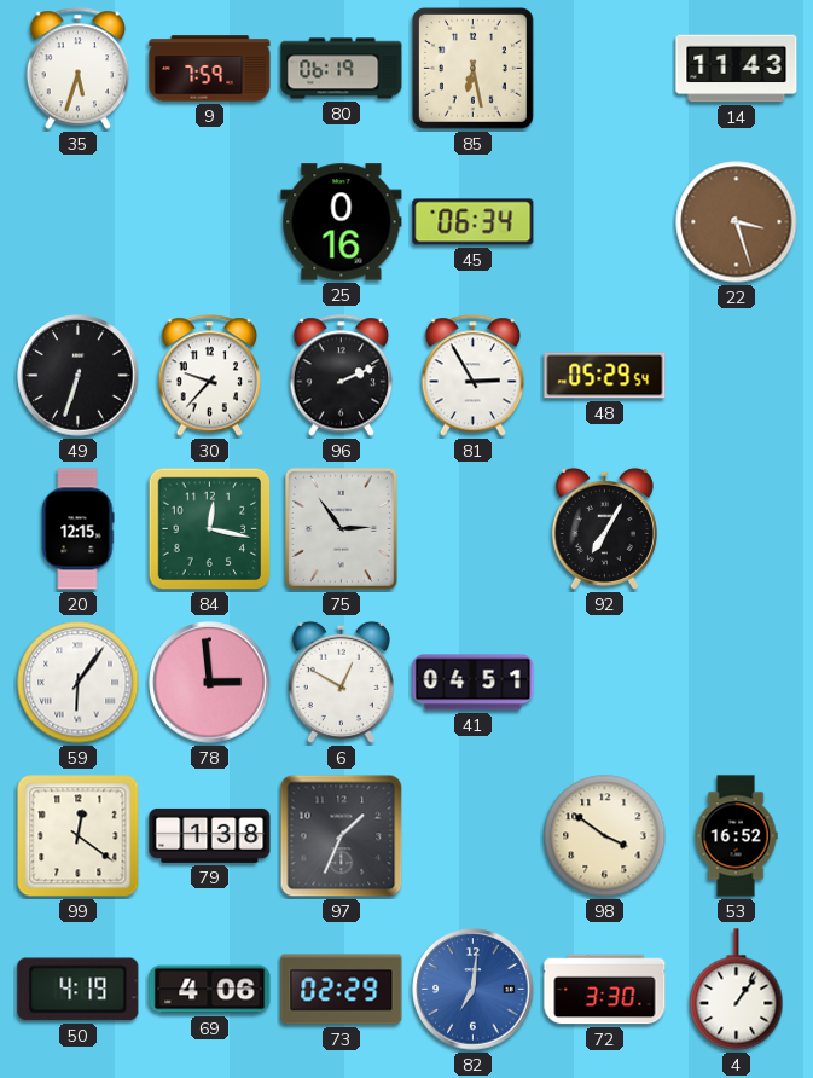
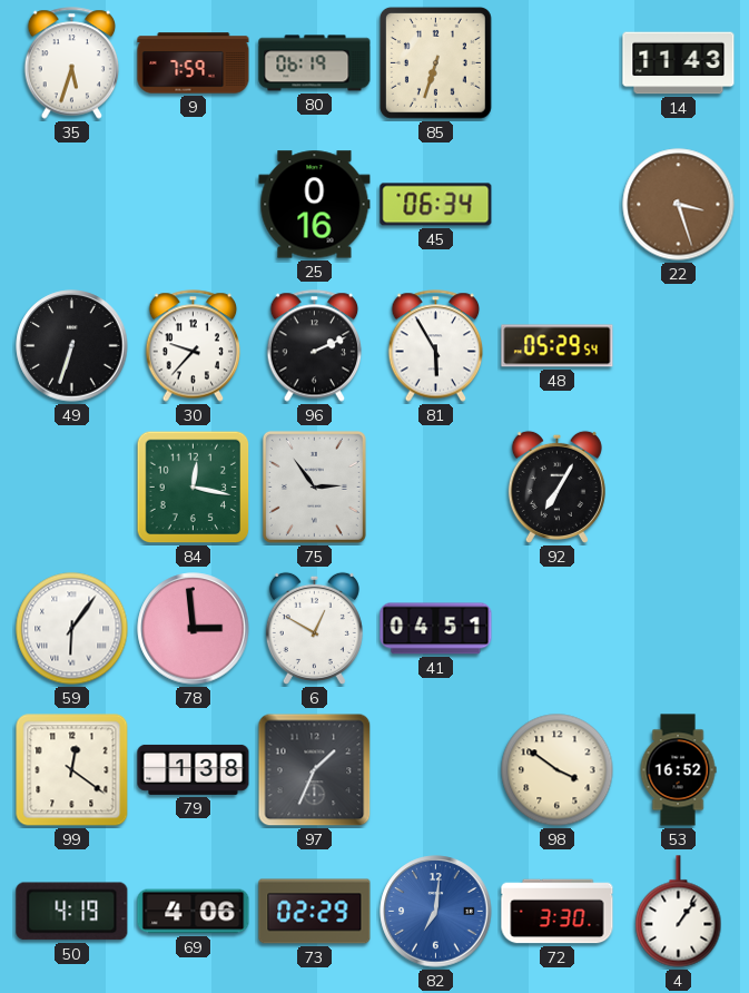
85: 6:28 -> 6:33
81: 2:55 -> 5:55
20: 12:15 -> none
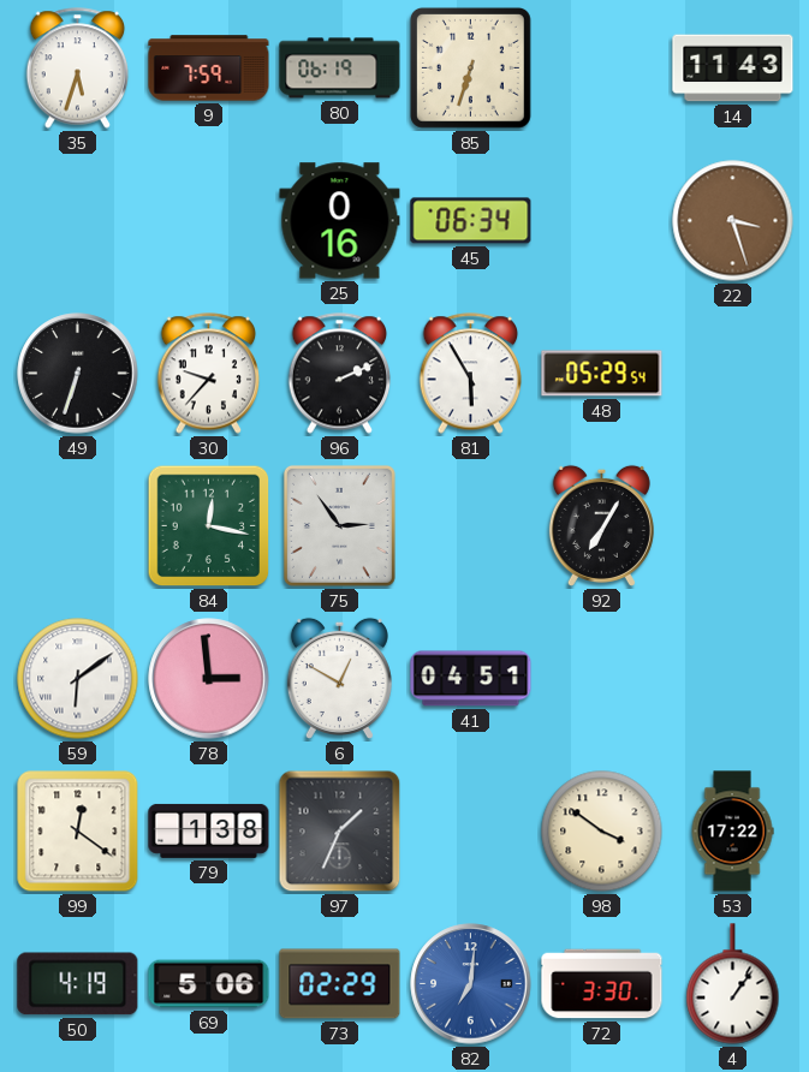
59: 6:06 -> 6:09
53: 16:52 -> 17:22
69: 4:06 -> 5:06
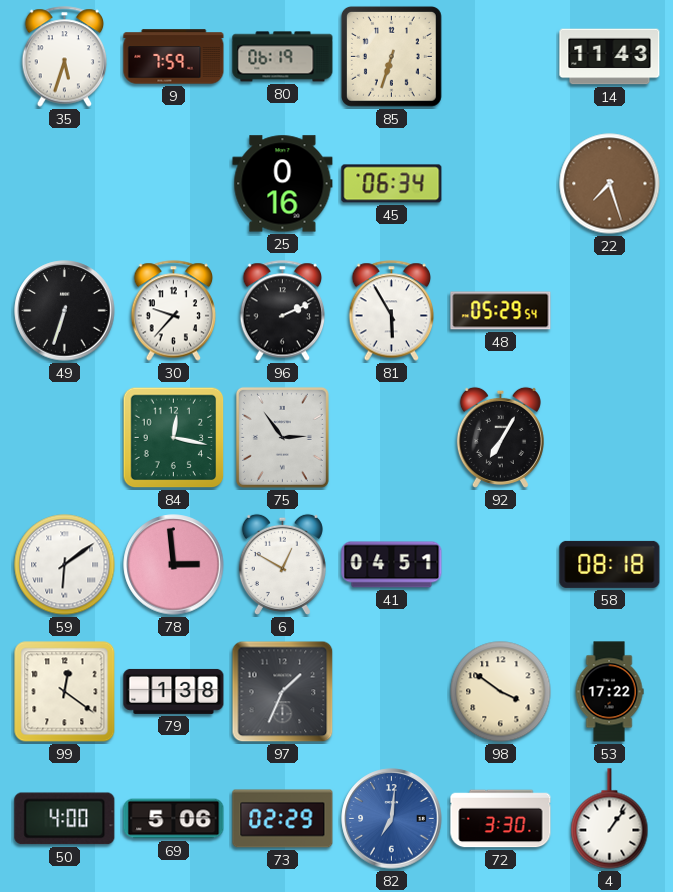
22: 3:27 -> 7:27
58: none -> 08:18
50: 4:19 -> 4:00
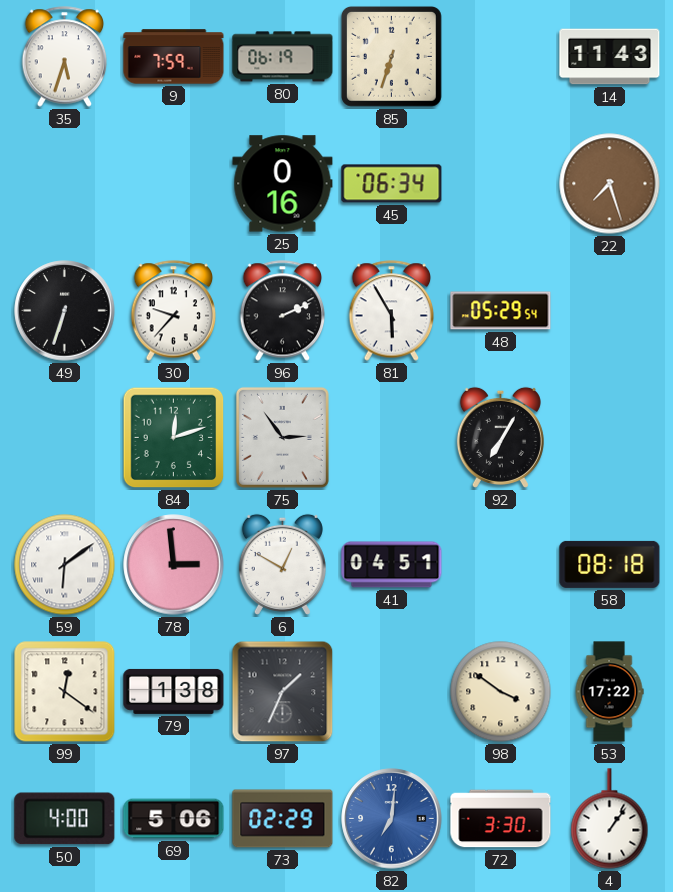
84: 12:17 -> 12:12
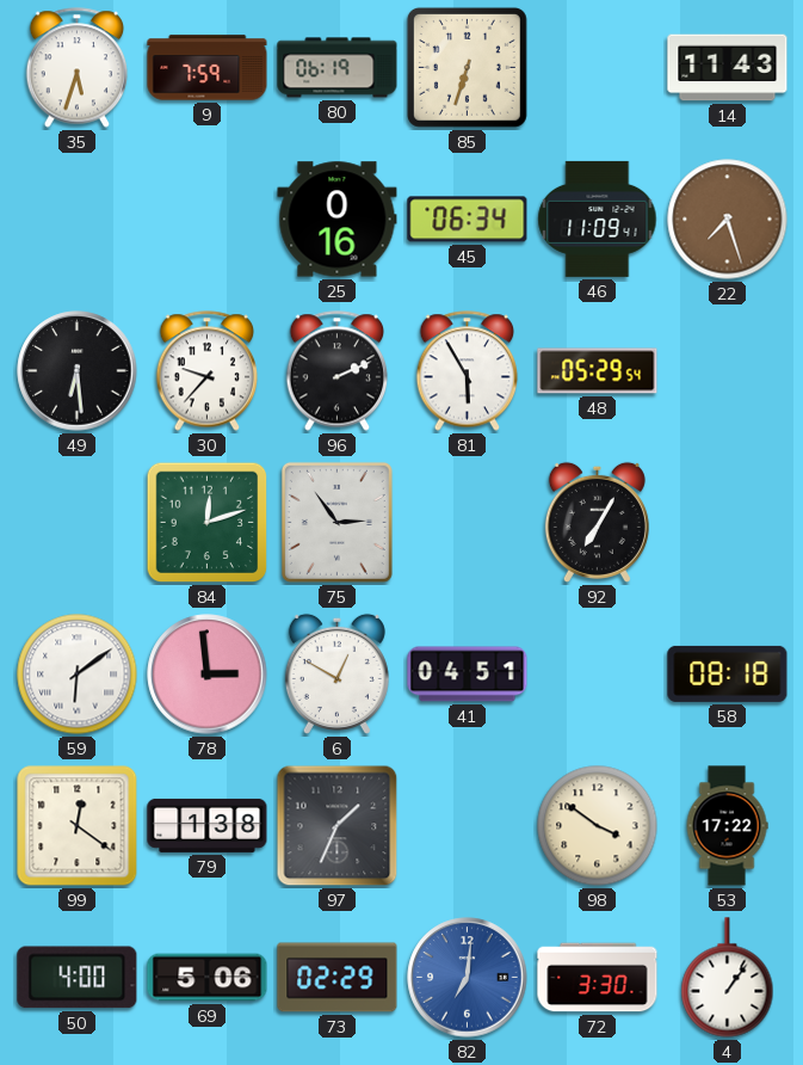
46: none -> 11:09
49: 6:33 -> 6:29
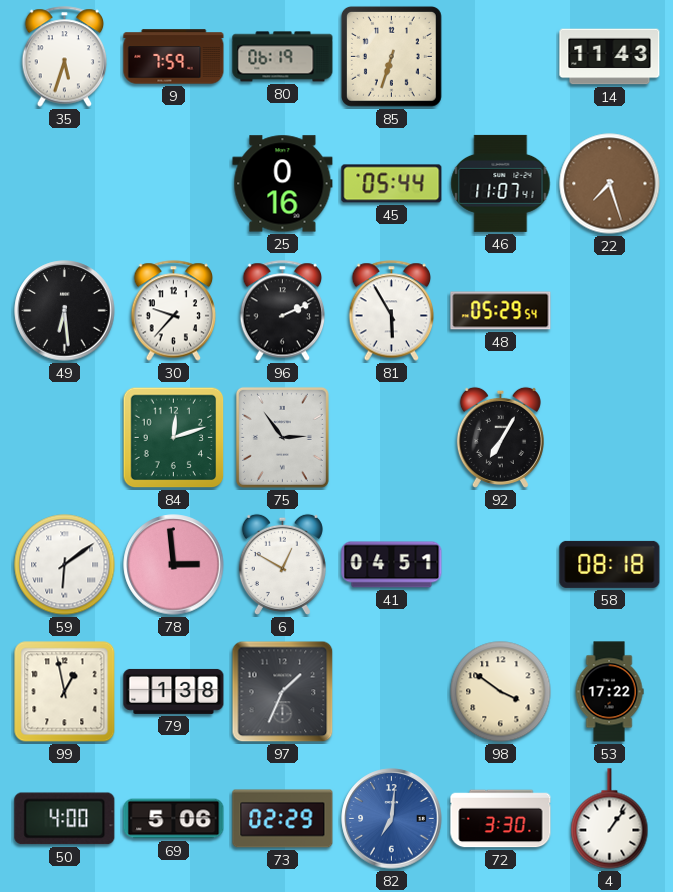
45: 06:34 -> 05:44
46: 11:09 -> 11:07
99: 12:21 -> 12:58
